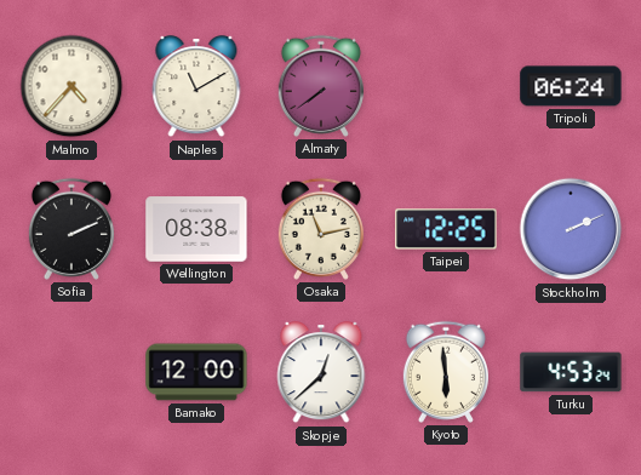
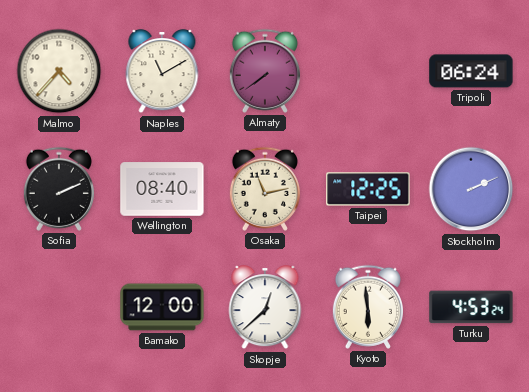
Wellington: 08:38 -> 08:40
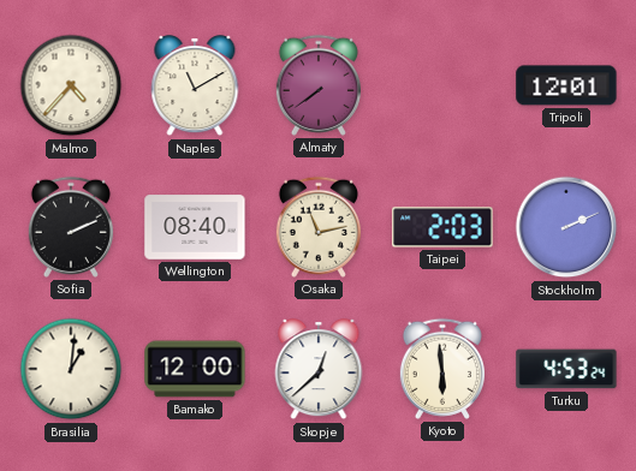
Tripoli: 06:24 -> 12:01
Taipei: 12:25 -> 2:03
Brasilia: none -> 1:01
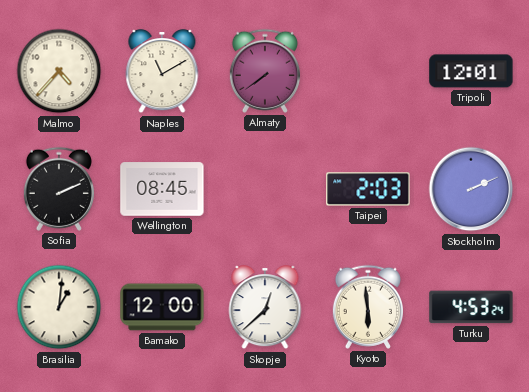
Wellington: 08:40 -> 08:45
Osaka: 11:13 -> none
